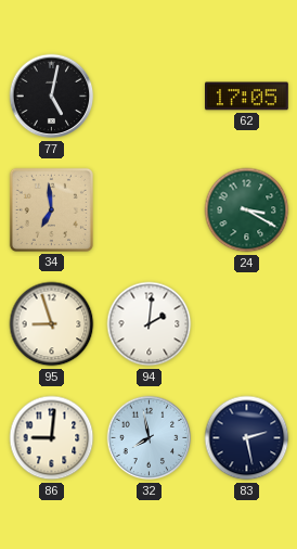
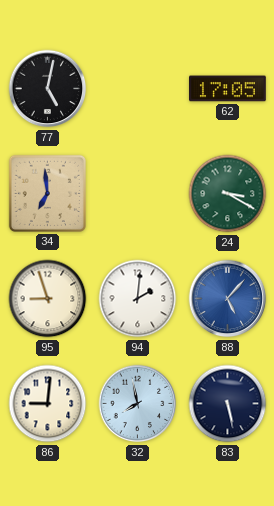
88: none -> 5:07
83: 2:28 -> 5:28
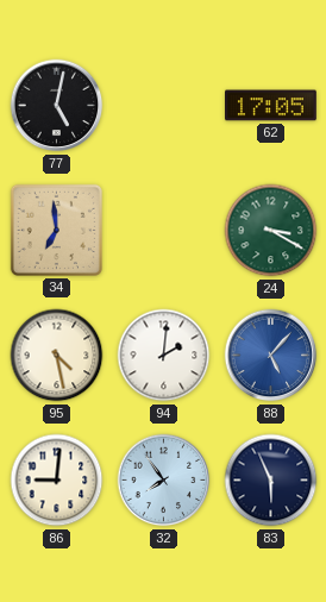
95: 8:57 -> 4:28
32: 7:58 -> 7:54
83: 5:28 -> 5:56
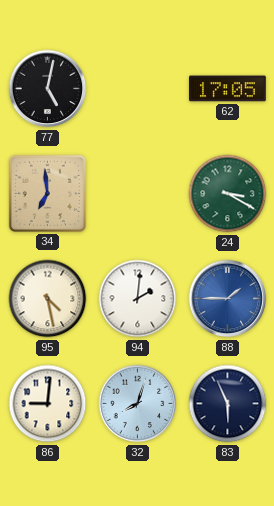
88: 5:07 -> 1:45
32: 7:54 -> 8:03
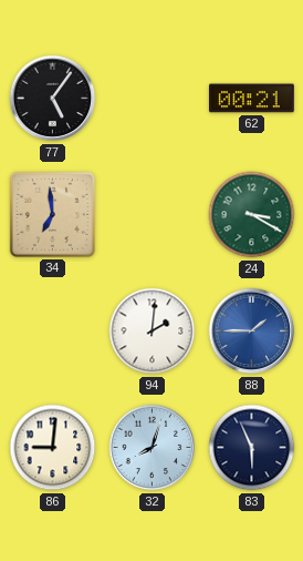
77: 5:02 -> 5:06
62: 17:05 -> 00:21
95: 4:28 -> none
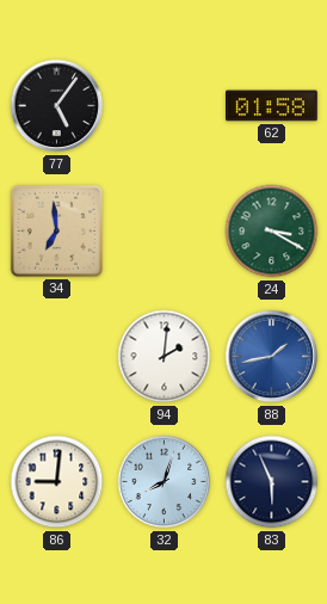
62: 00:21 -> 01:58
88: 1:45 -> 1:43
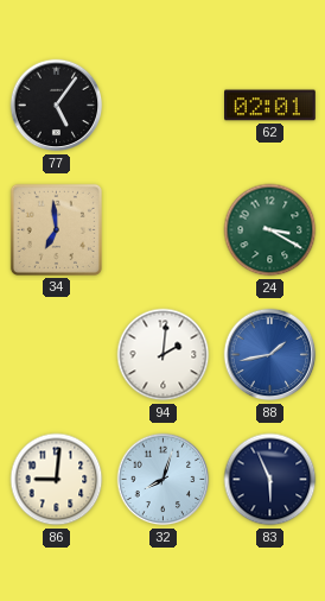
62: 01:58 -> 02:01
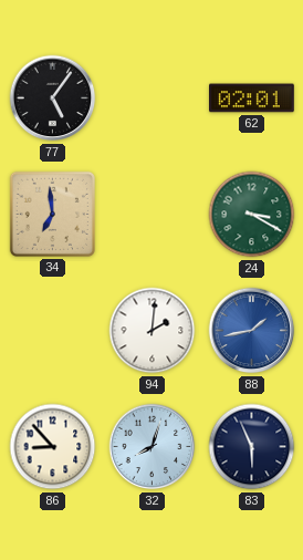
86: 9:01 -> 8:53
